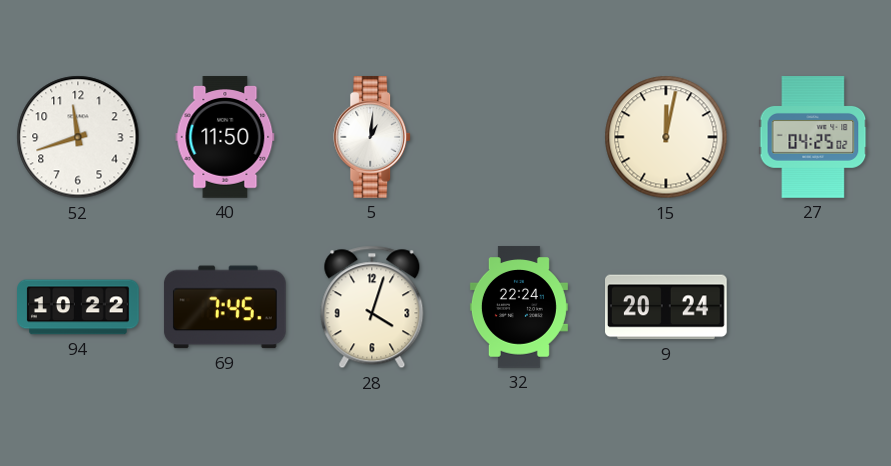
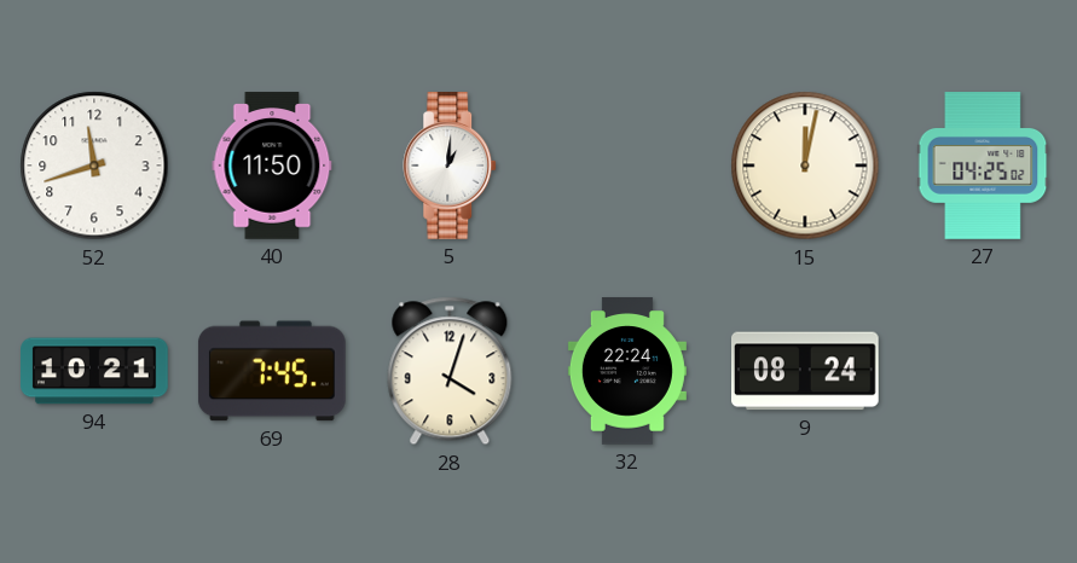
94: 10:22 -> 10:21
9: 20:24 -> 08:24
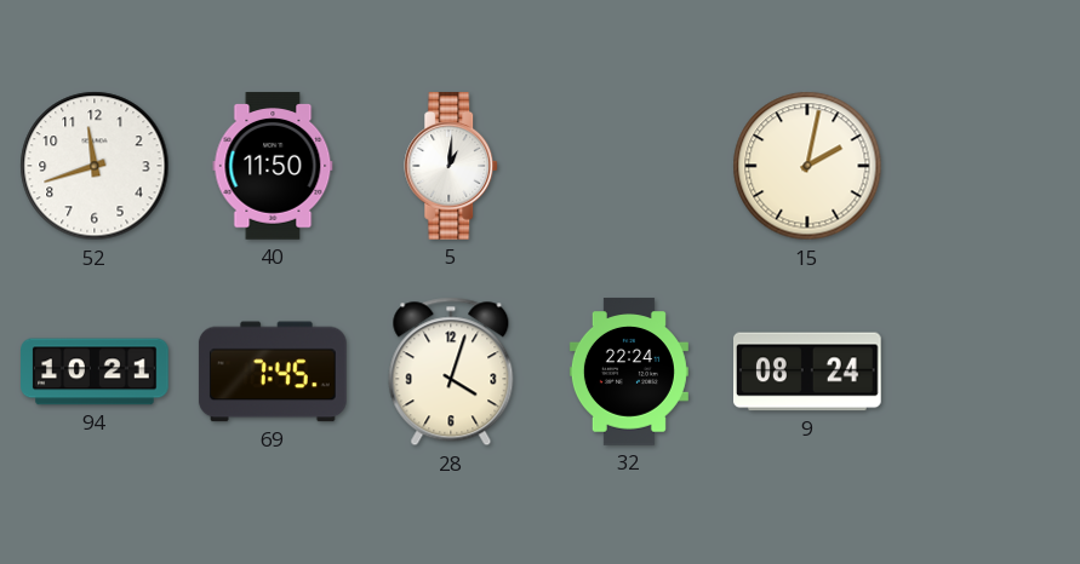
15: 12:02 -> 2:02
27: 04:25 -> none
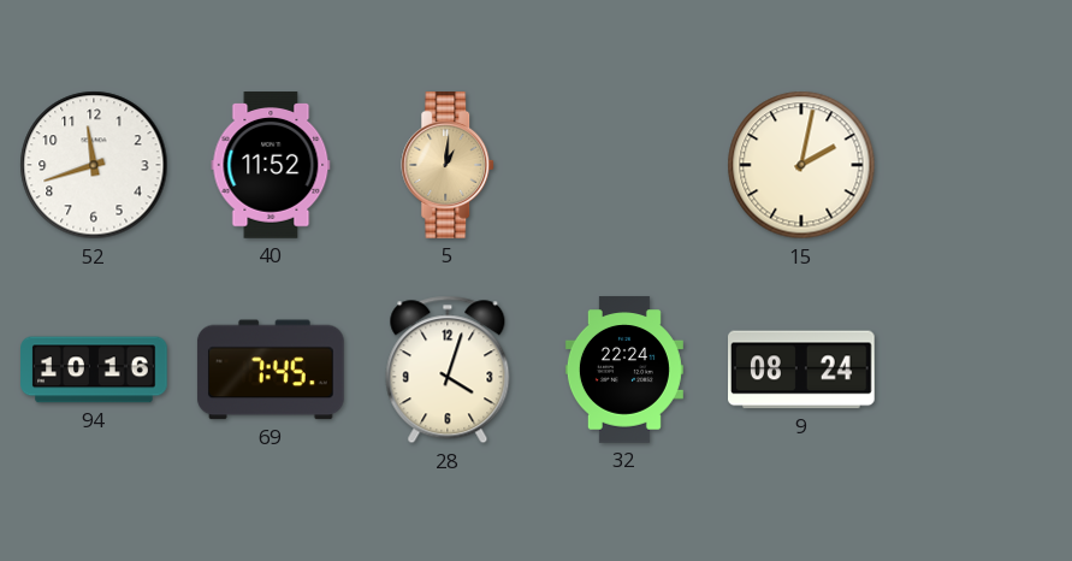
40: 11:50 -> 11:52
5 dial: white -> champagne
94: 10:21 -> 10:16
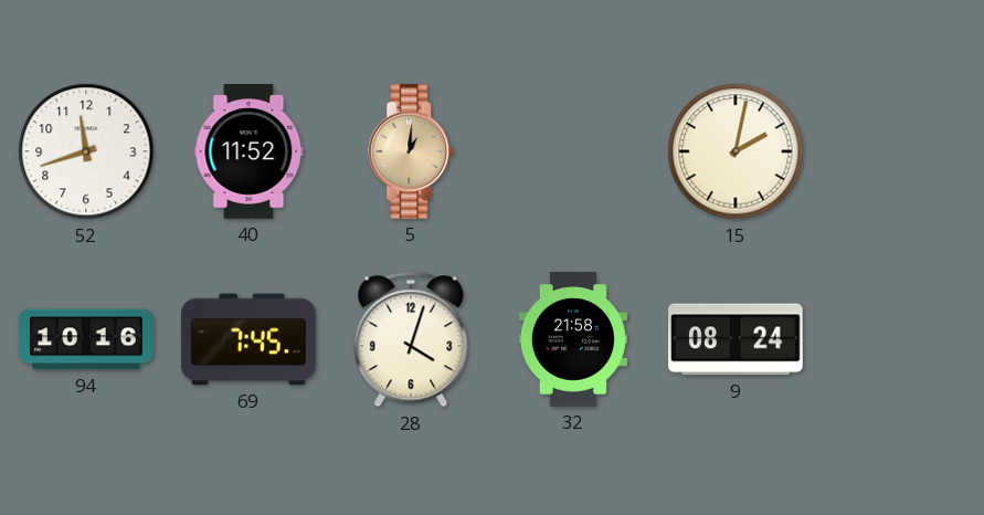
32: 22:24 -> 21:58
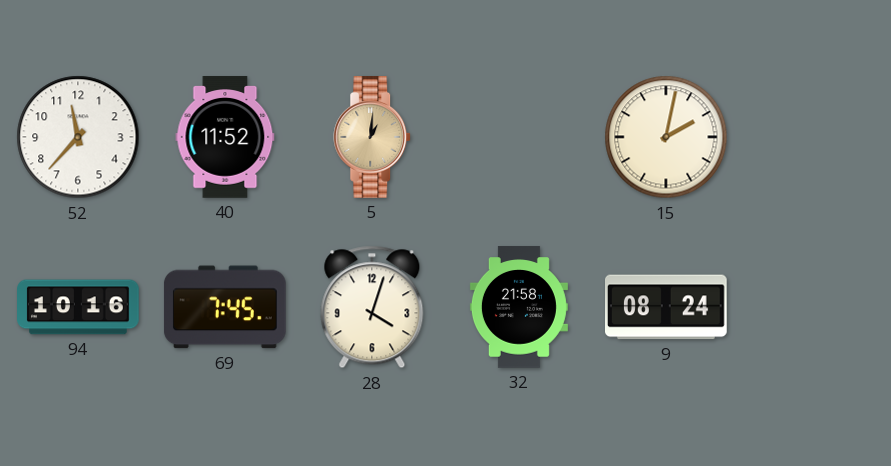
52: 11:42 -> 11:37
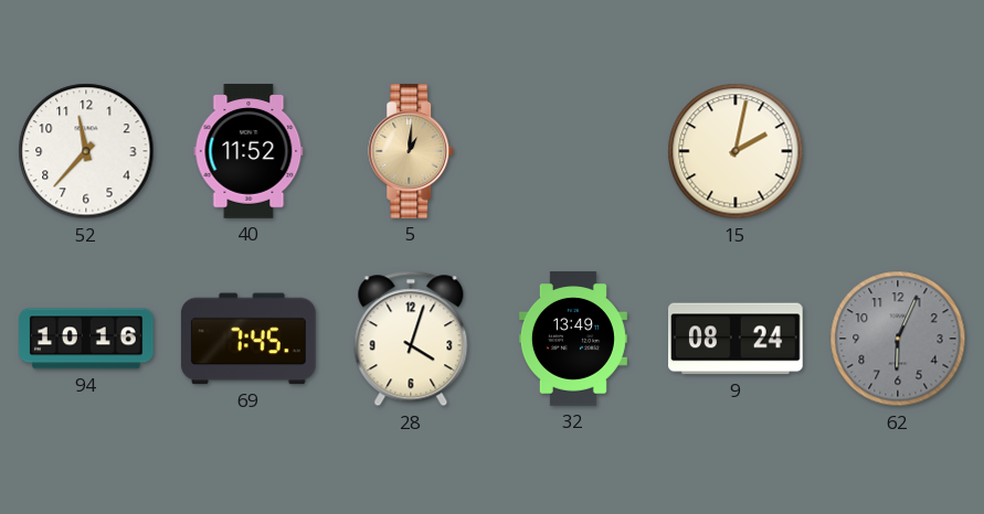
32: 21:58 -> 13:49
62: none -> 6:04
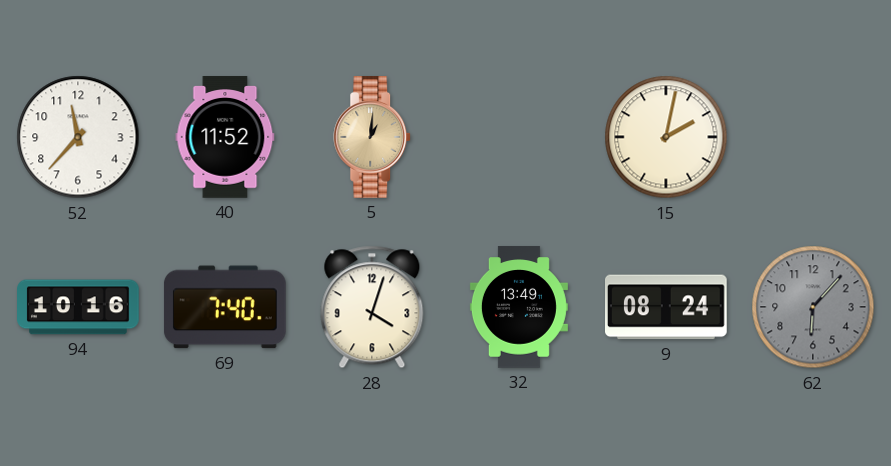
69: 7:45 -> 7:40
62: 6:04 -> 6:07
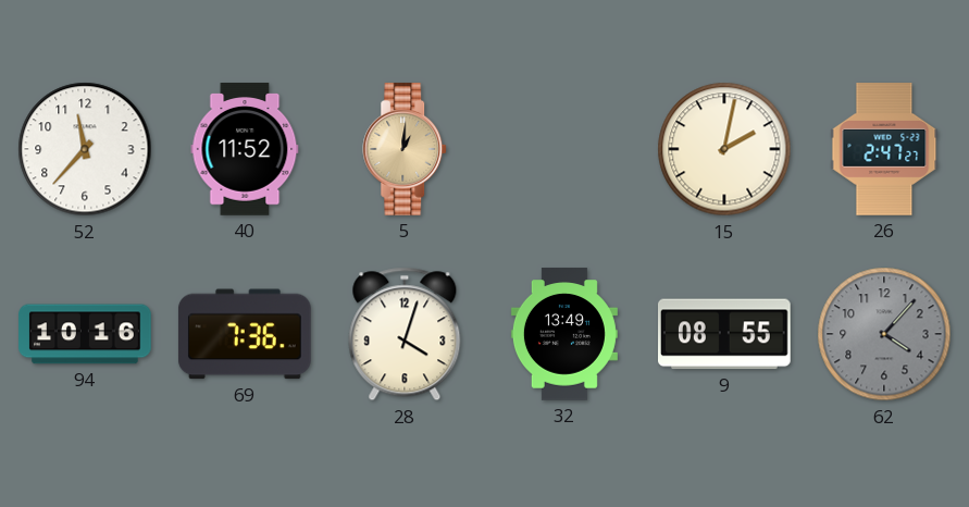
26: none -> 2:47
69: 7:40 -> 7:36
9: 08:24 -> 08:55
62: 6:07 -> 4:07
